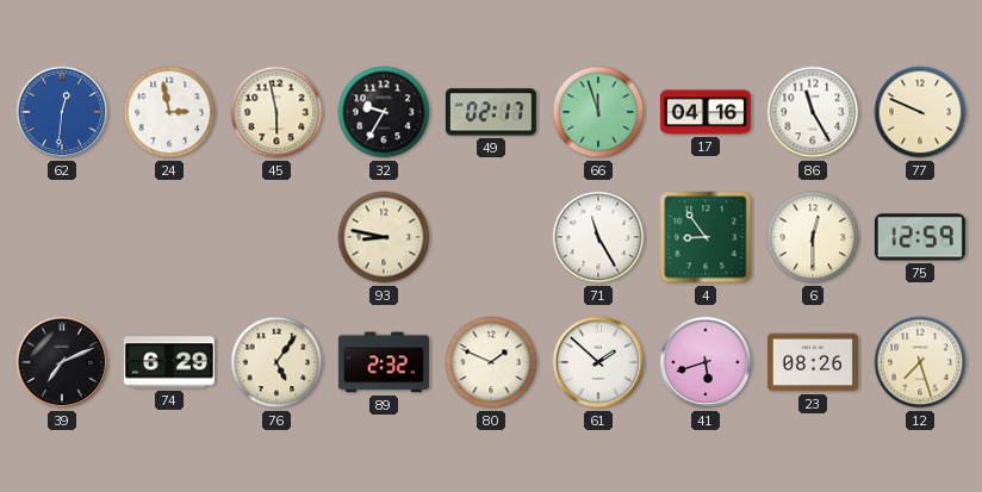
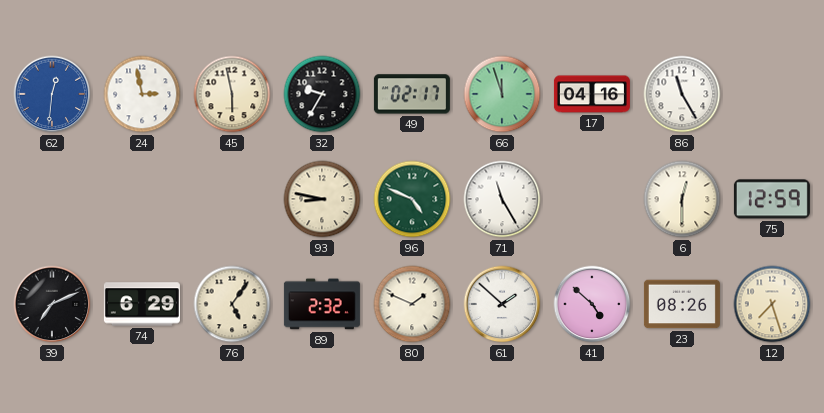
77: 9:49 -> none
96: none -> 4:49
4: 8:54 -> none
41: 5:42 -> 4:52
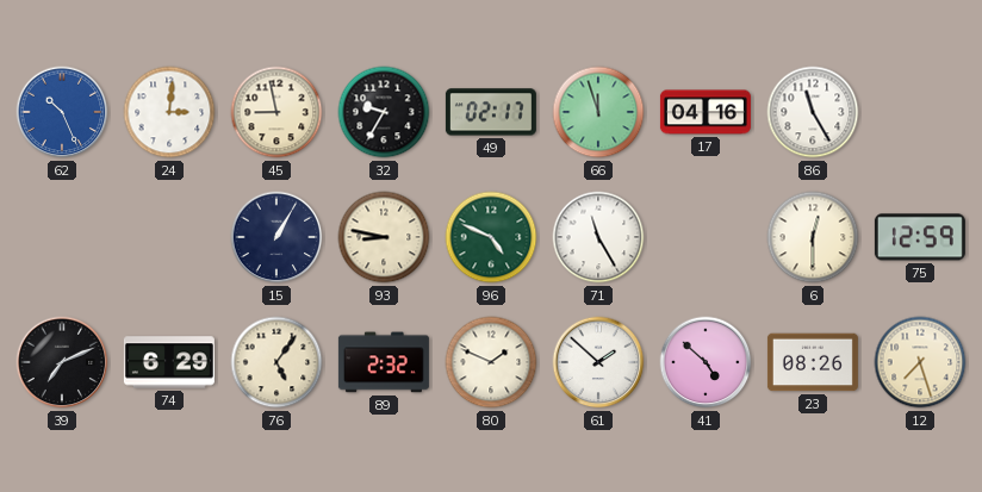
62: 12:31 -> 10:26
24: 2:58 -> 3:01
45: 5:58 -> 8:58
15: none -> 1:05
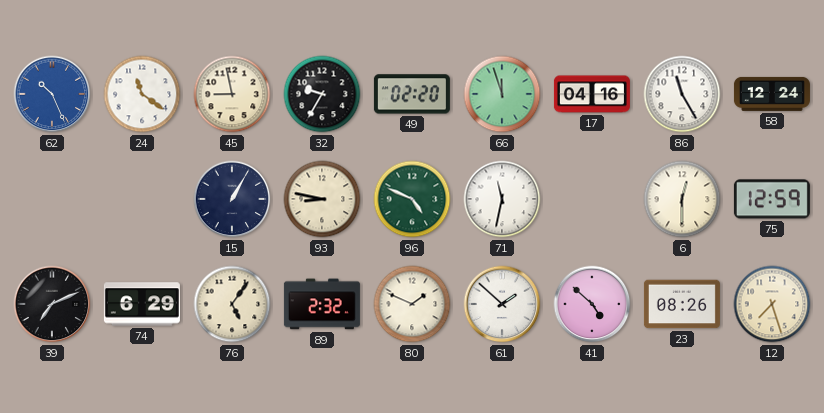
24: 3:01 -> 11:21
49: 02:17 -> 02:20
58: none -> 12:24
71: 11:25 -> 11:32
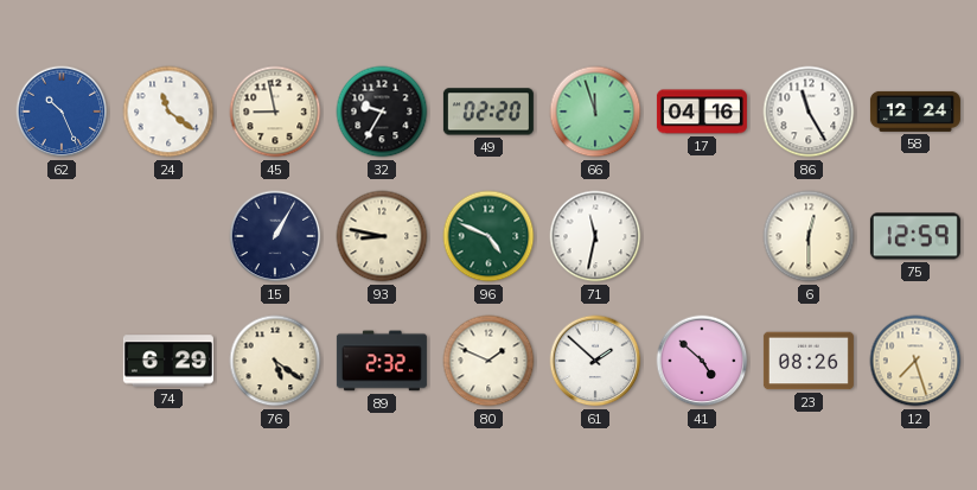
39: 7:11 -> none
76: 5:06 -> 5:21
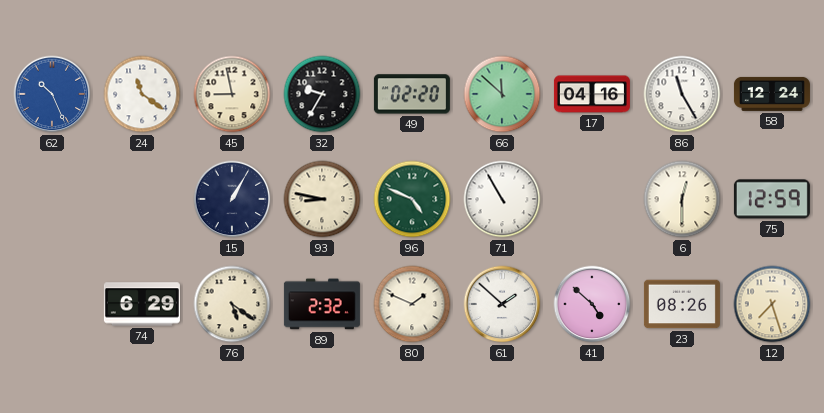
66: 11:57 -> 11:52
71: 11:32 -> 10:55
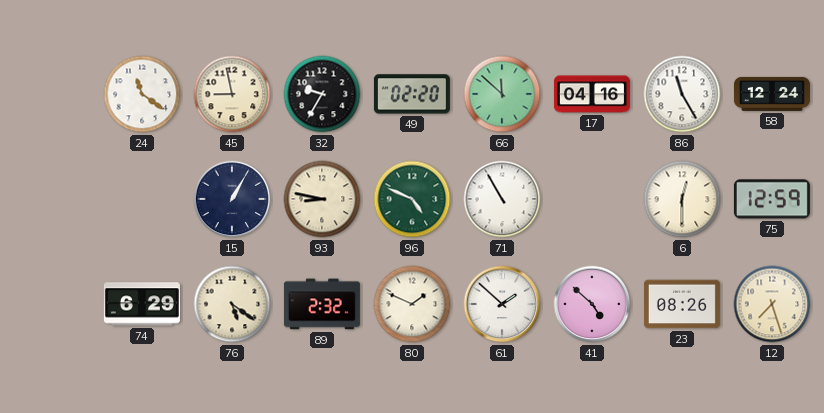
62: 10:26 -> none
